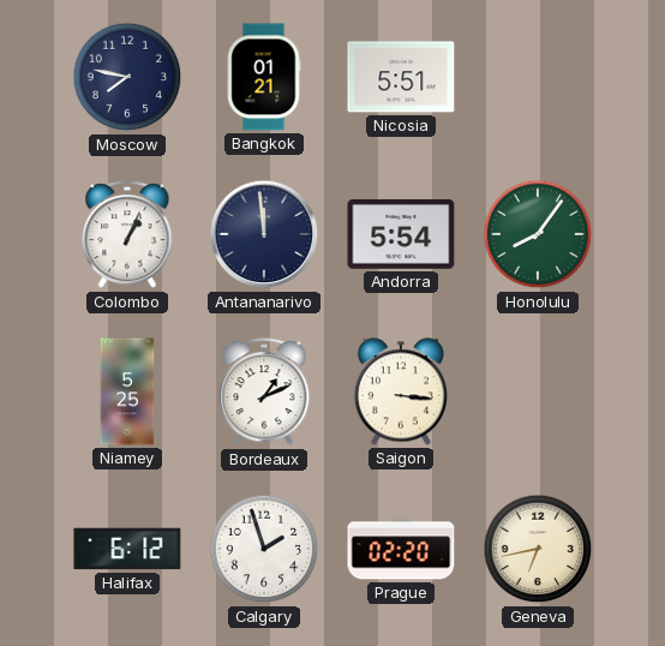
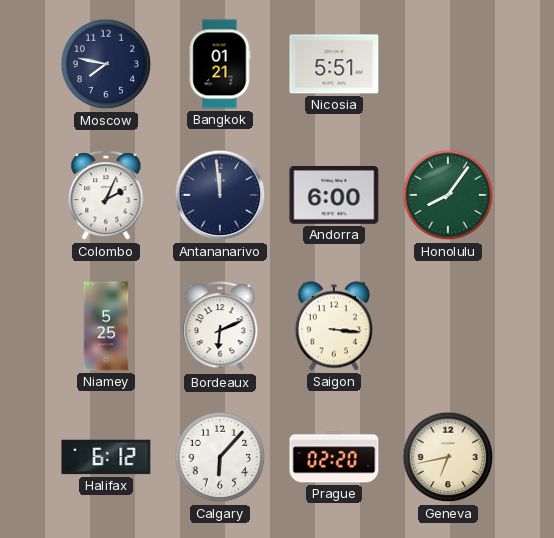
Colombo: 1:04 -> 2:04
Andorra: 5:54 -> 6:00
Bordeaux: 1:11 -> 6:11
Calgary: 1:57 -> 6:07
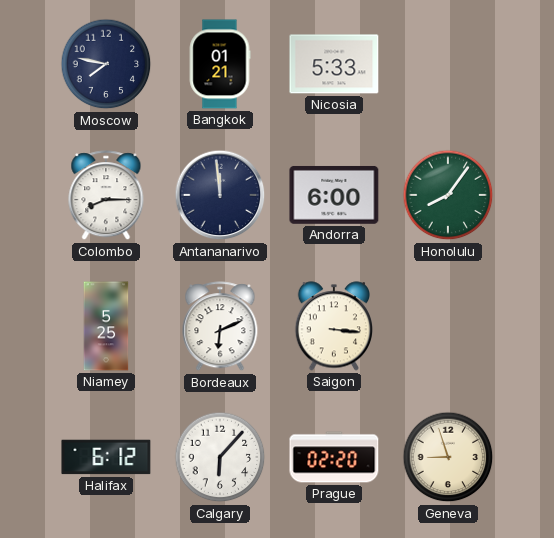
Nicosia: 5:51 -> 5:33
Colombo: 2:04 -> 8:15
Geneva: 6:43 -> 8:57
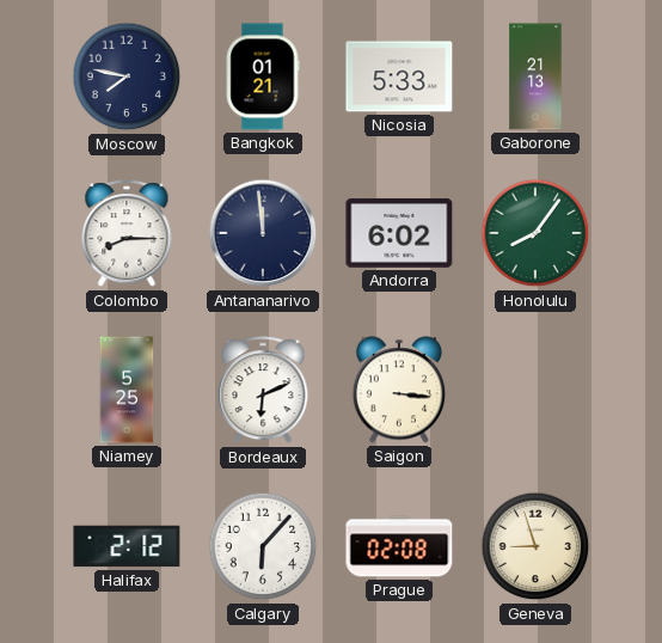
Gaborone: none -> 21:13
Andorra: 6:00 -> 6:02
Halifax: 6:12 -> 2:12
Prague: 02:20 -> 02:08
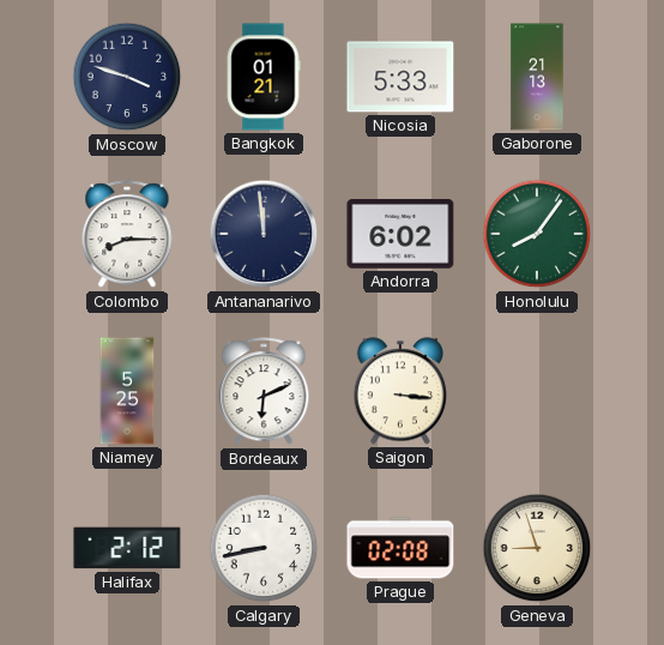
Moscow: 7:47 -> 3:48
Calgary: 6:07 -> 8:43
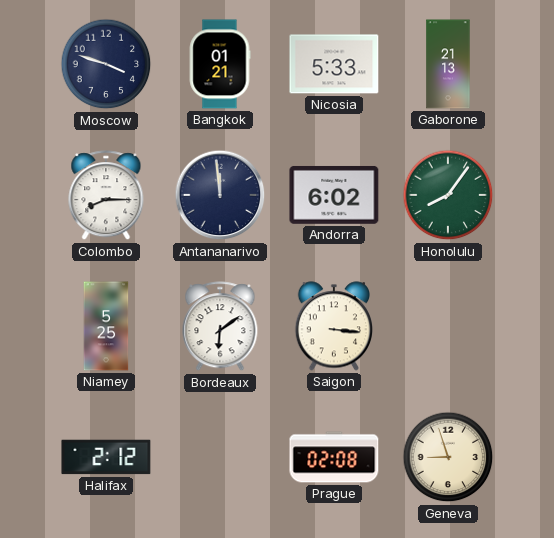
Bordeaux: 6:11 -> 6:09
Calgary: 8:43 -> none
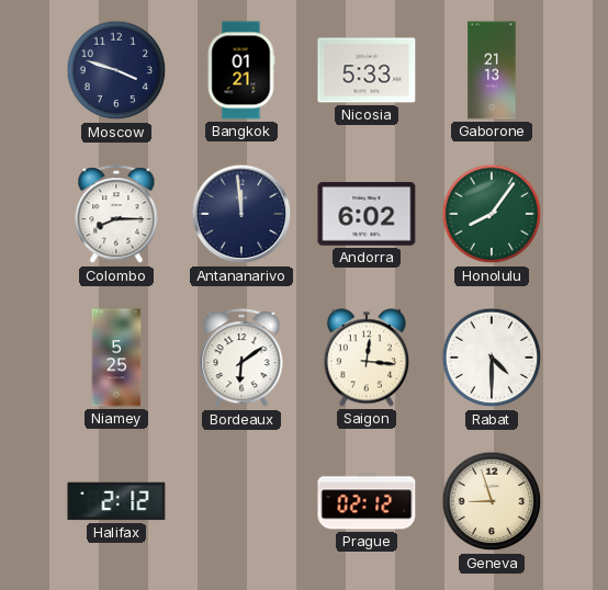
Saigon: 3:16 -> 12:16
Rabat: none -> 4:30
Prague: 02:08 -> 02:12
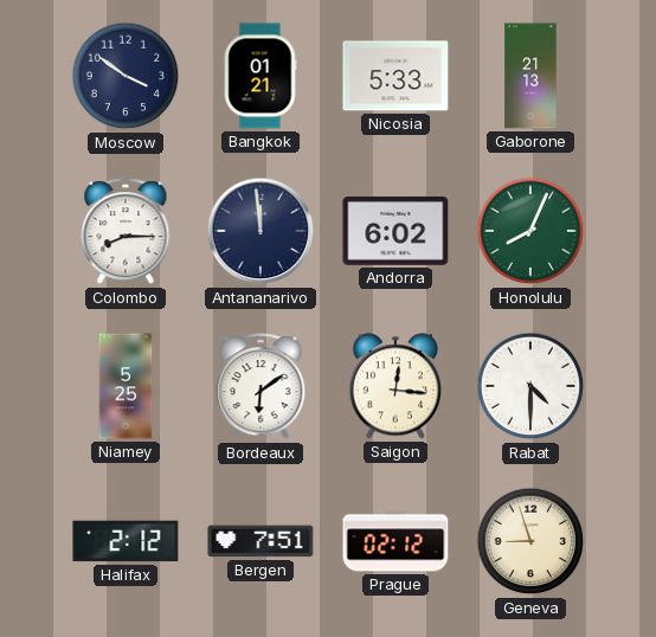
Moscow: 3:48 -> 3:51
Honolulu: 8:06 -> 8:04
Bergen: none -> 7:51
